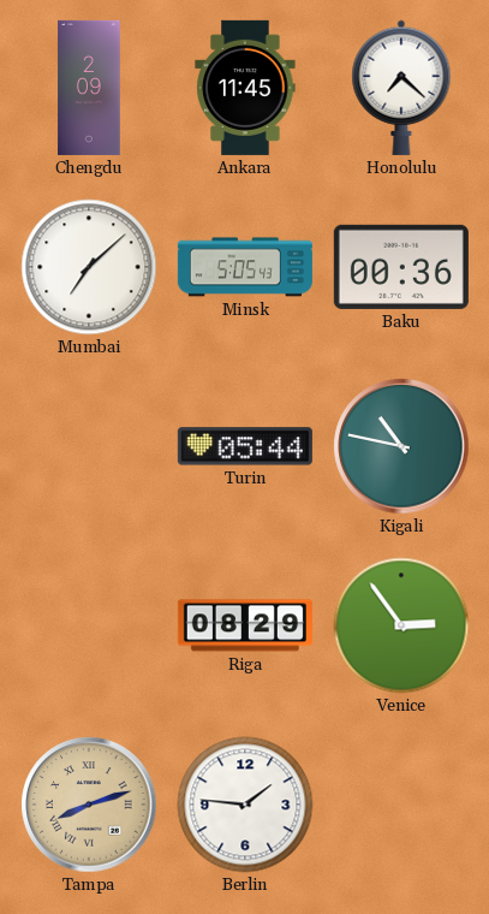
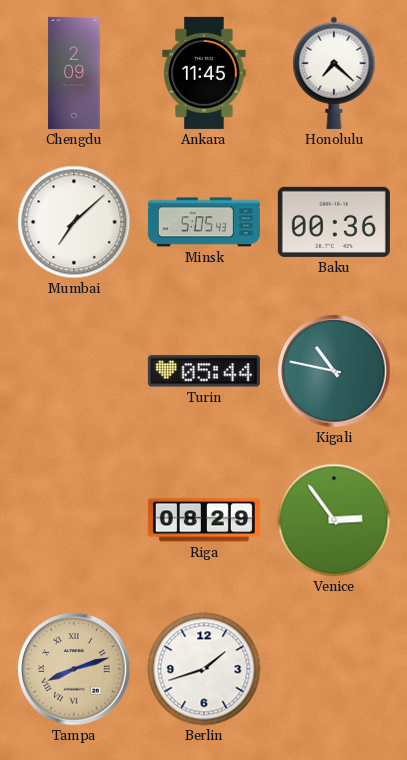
Berlin: 1:46 -> 1:42
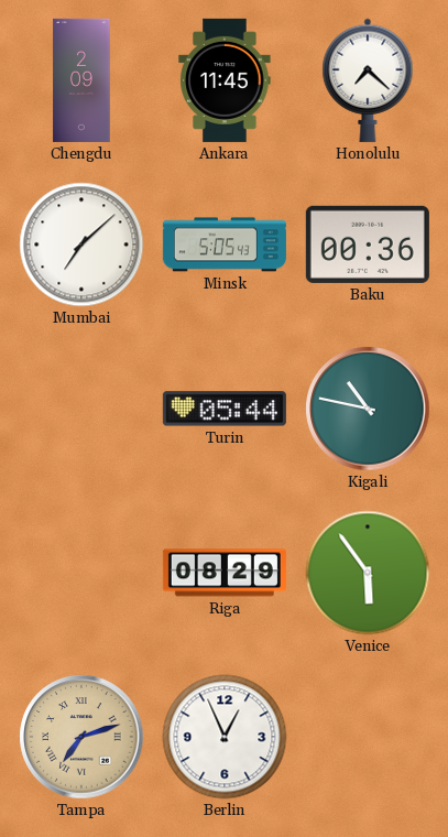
Venice: 2:54 -> 5:54
Tampa: 8:12 -> 7:12
Berlin: 1:42 -> 12:56
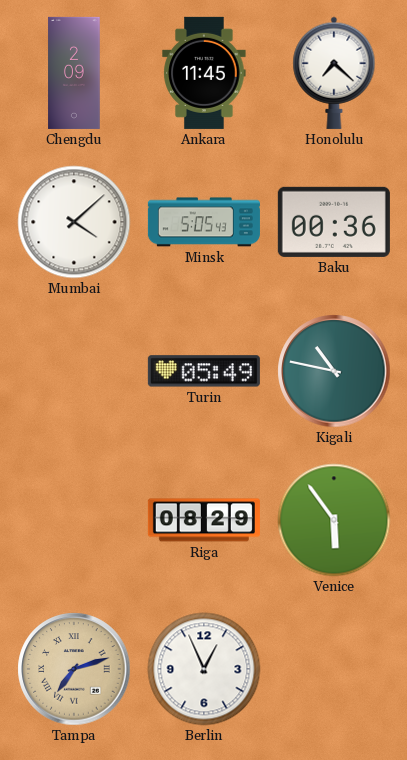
Mumbai: 7:08 -> 4:08
Turin: 05:44 -> 05:49
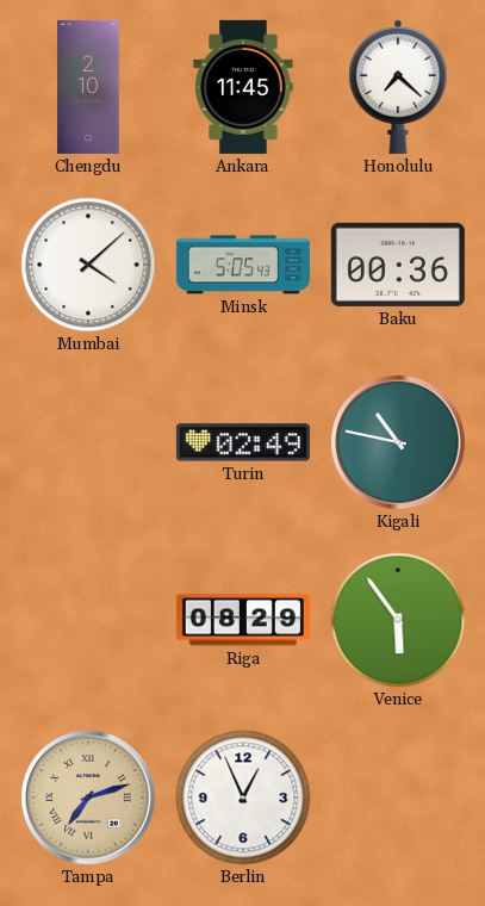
Chengdu: 2:09 -> 2:10
Turin: 05:49 -> 02:49
